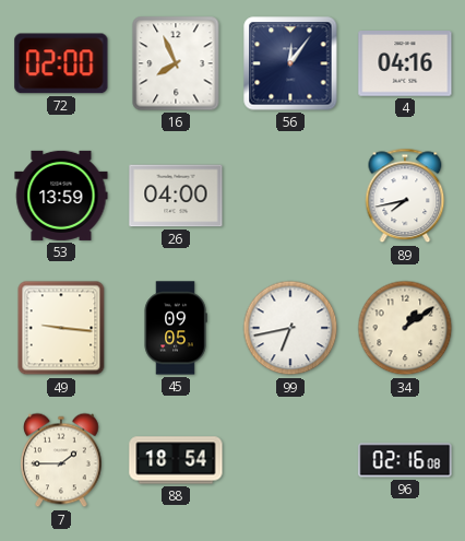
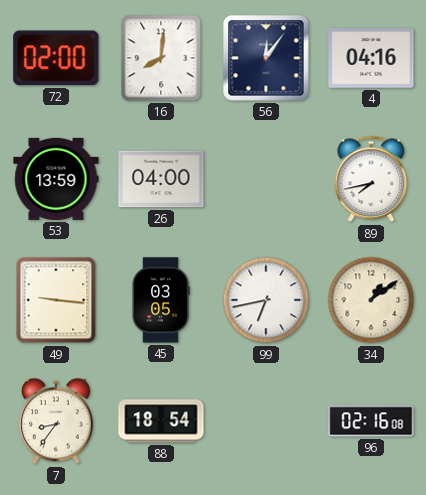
16: 7:56 -> 8:01
45: 09:05 -> 03:05
7: 1:45 -> 8:36
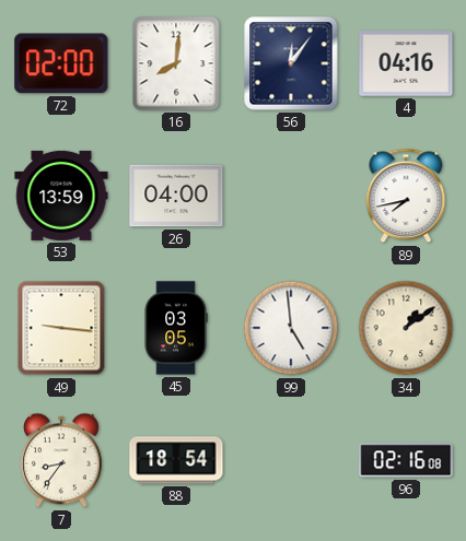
99: 6:43 -> 4:59
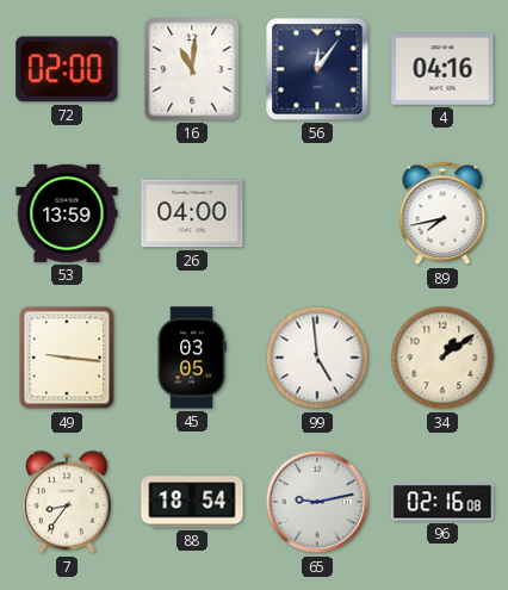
16: 8:01 -> 11:01
65: none -> 9:13
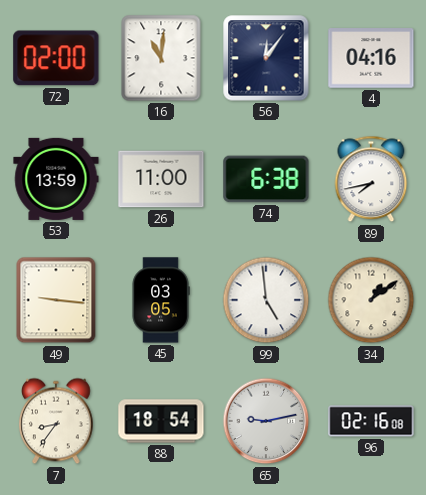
26: 04:00 -> 11:00
74: none -> 6:38
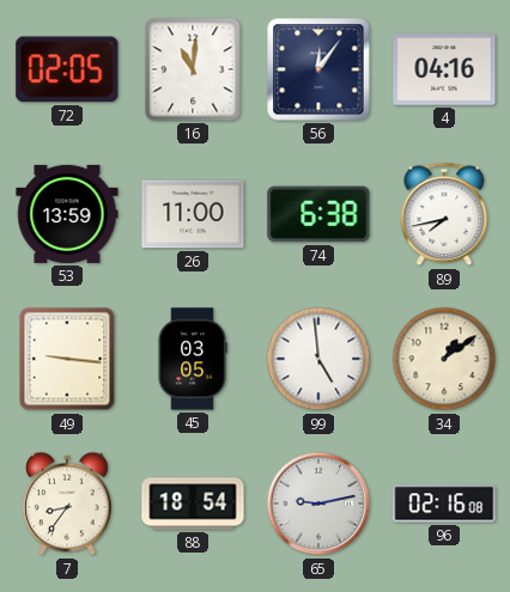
72: 02:00 -> 02:05
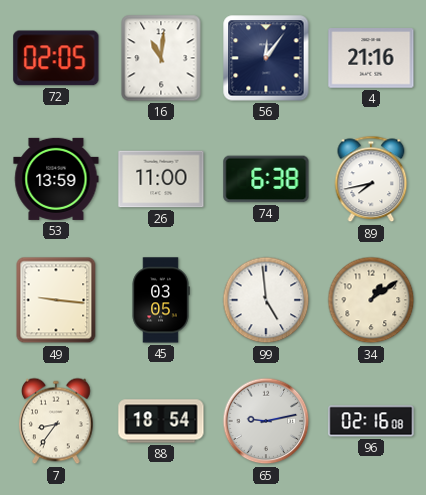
4: 04:16 -> 21:16
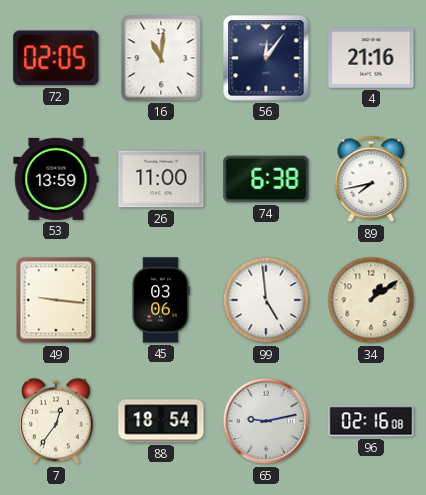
45: 03:05 -> 03:06
7: 8:36 -> 12:36
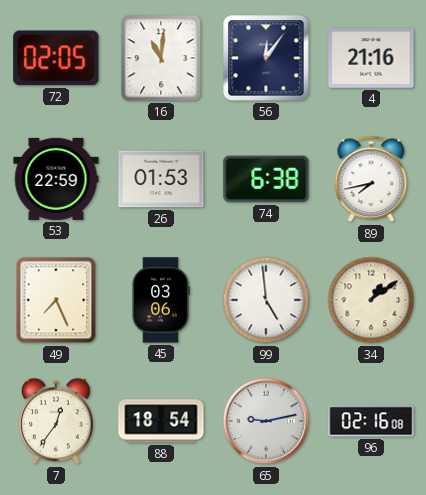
53: 13:59 -> 22:59
26: 11:00 -> 01:53
49: 9:16 -> 7:26
